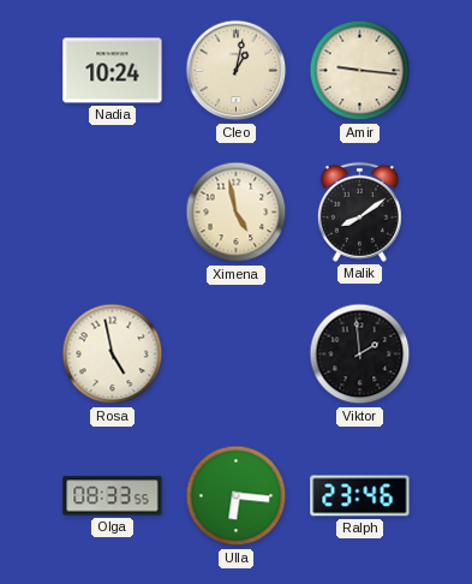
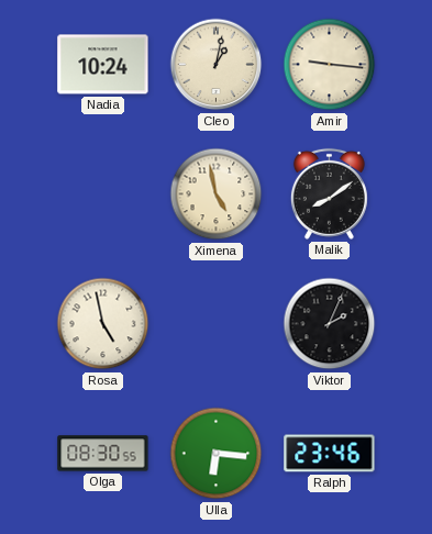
Viktor: 1:59 -> 2:04
Olga: 08:33 -> 08:30
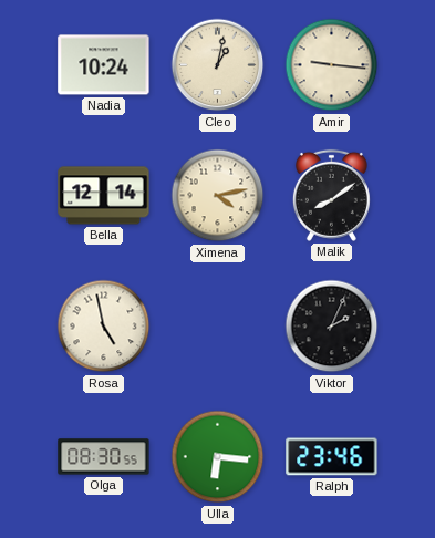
Bella: none -> 12:14
Ximena: 4:58 -> 4:13
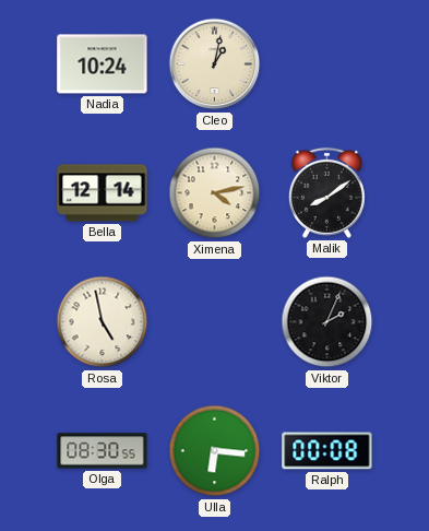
Amir: 9:16 -> none
Ralph: 23:46 -> 00:08
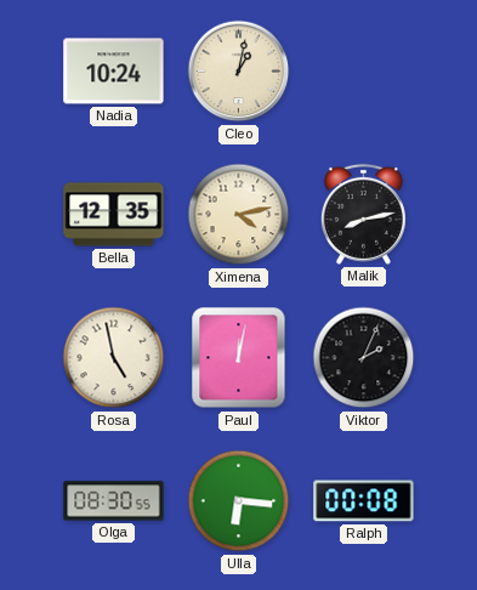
Bella: 12:14 -> 12:35
Malik: 8:09 -> 8:13
Paul: none -> 12:02
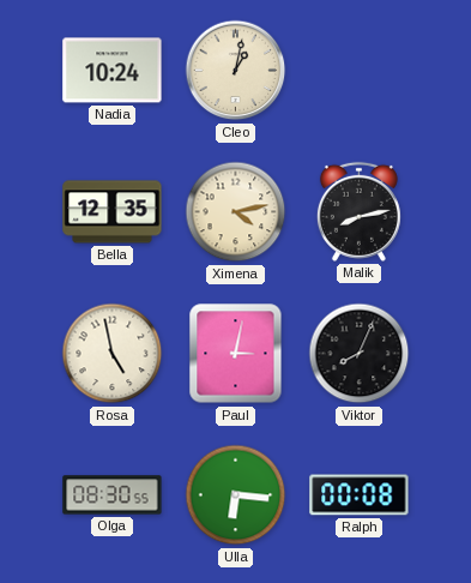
Paul: 12:02 -> 3:02
Viktor: 2:04 -> 8:04
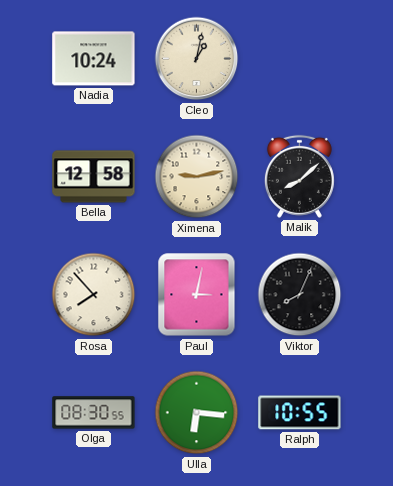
Bella: 12:35 -> 12:58
Ximena: 4:13 -> 9:13
Malik: 8:13 -> 8:08
Rosa: 4:58 -> 7:53
Ralph: 00:08 -> 10:55
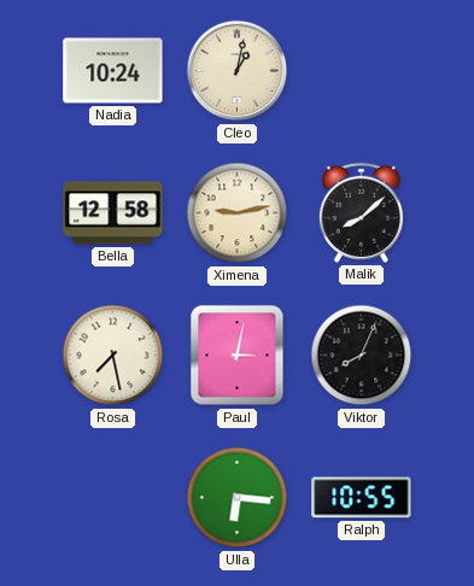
Rosa: 7:53 -> 7:28
Olga: 08:30 -> none
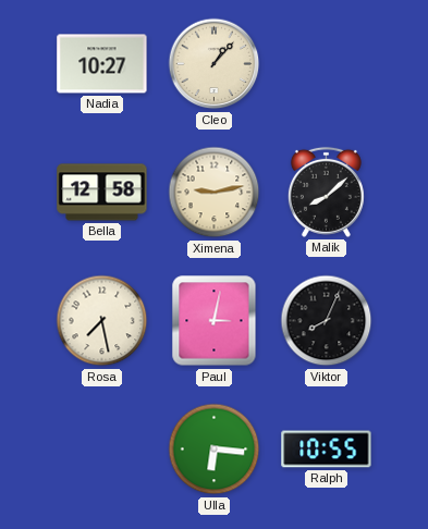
Nadia: 10:24 -> 10:27
Cleo: 1:02 -> 1:07
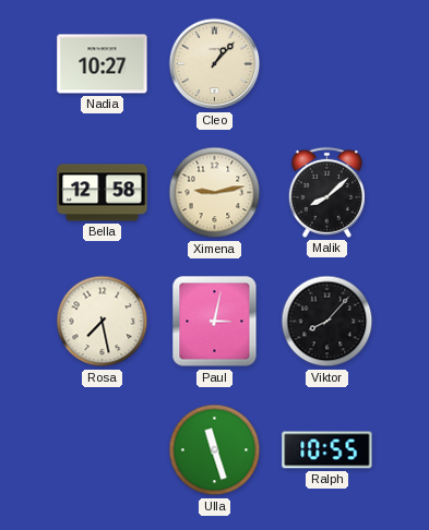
Viktor: 8:04 -> 8:07
Ulla: 6:16 -> 11:27
